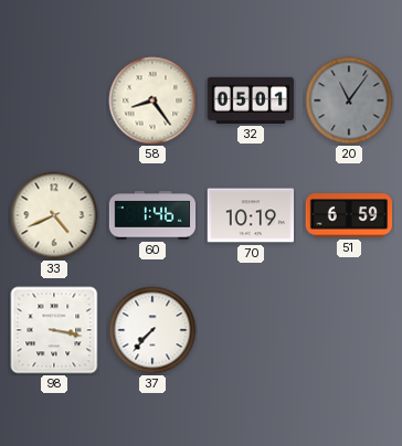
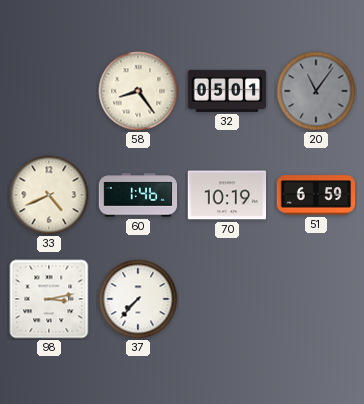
98: 3:17 -> 3:13
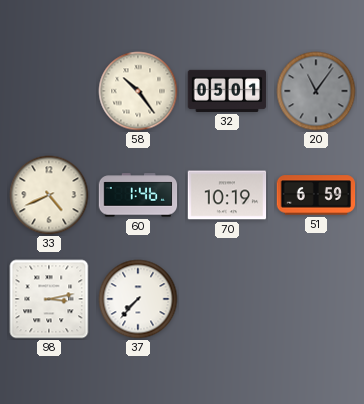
58: 8:24 -> 10:24
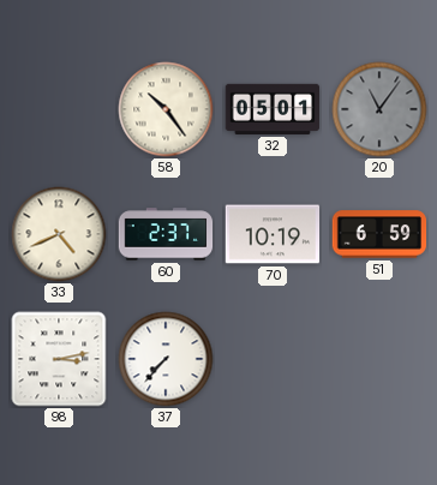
60: 1:46 -> 2:37
